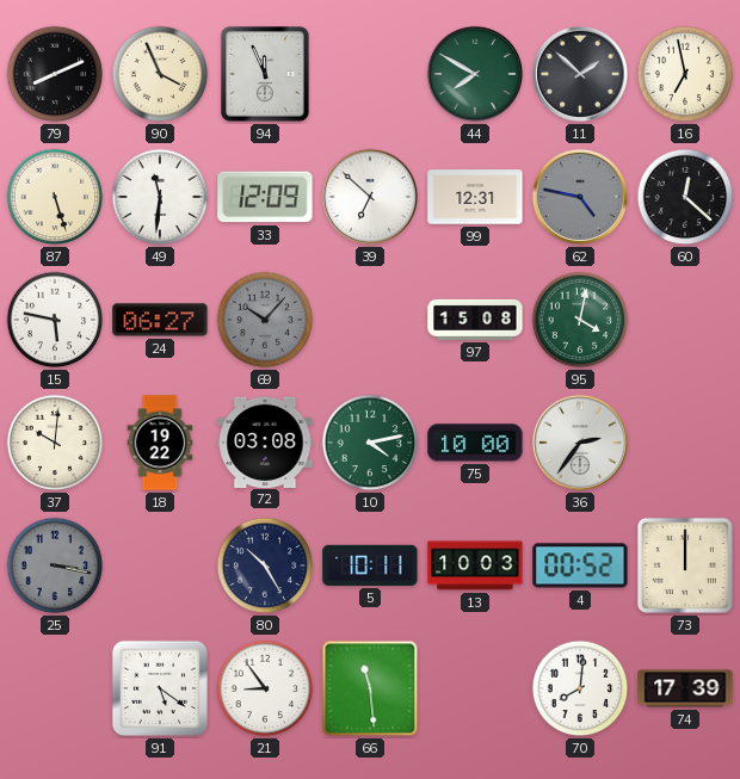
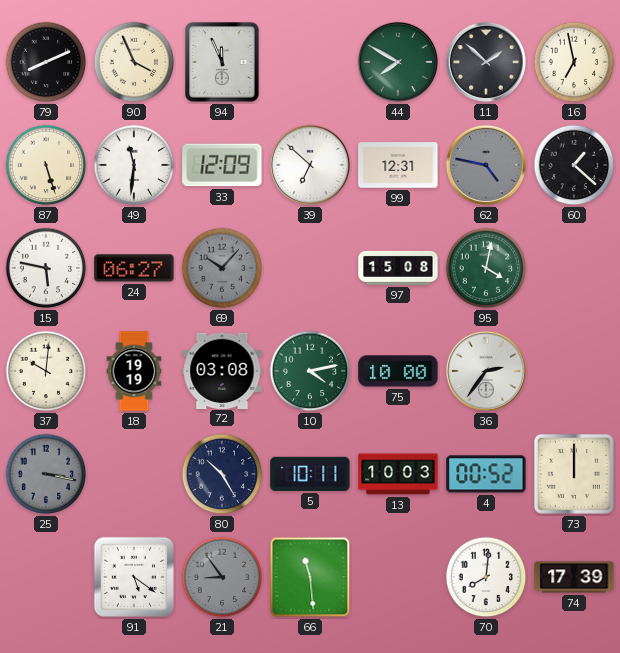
60: 12:22 -> 1:22
18: 19:22 -> 19:19
21 dial: white -> grey
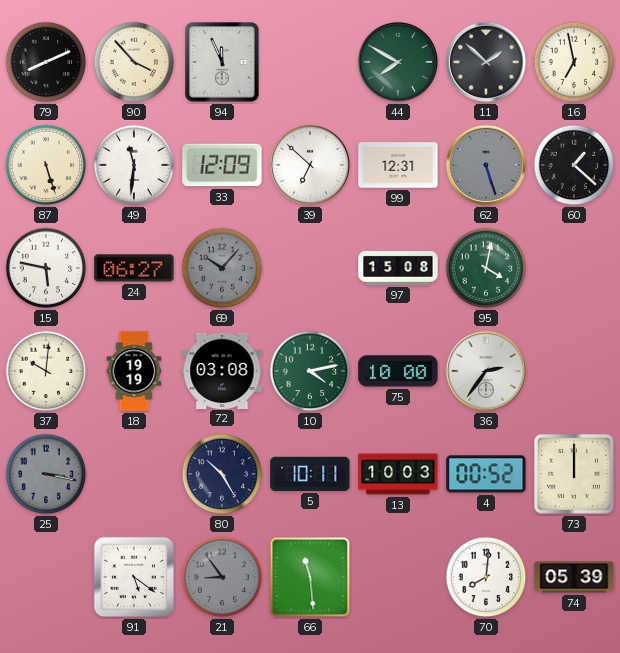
90: 3:56 -> 3:53
62: 4:47 -> 5:27
74: 17:39 -> 05:39
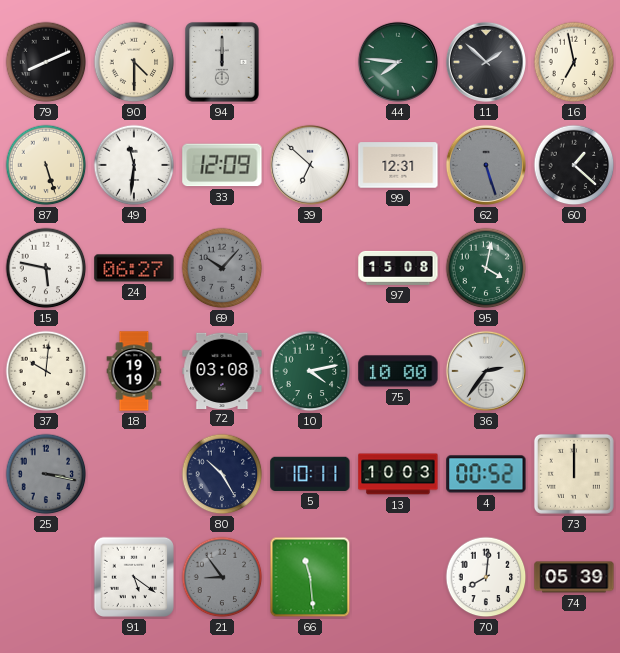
90: 3:53 -> 4:30
94: 11:56 -> 12:00
44: 7:50 -> 7:46
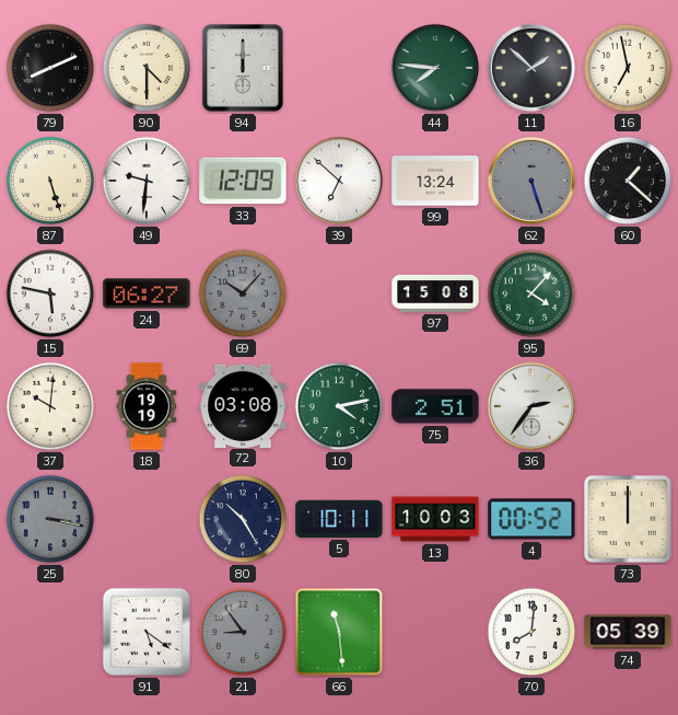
49: 11:31 -> 9:31
99: 12:31 -> 13:24
95: 4:02 -> 4:07
75: 10:00 -> 2:51
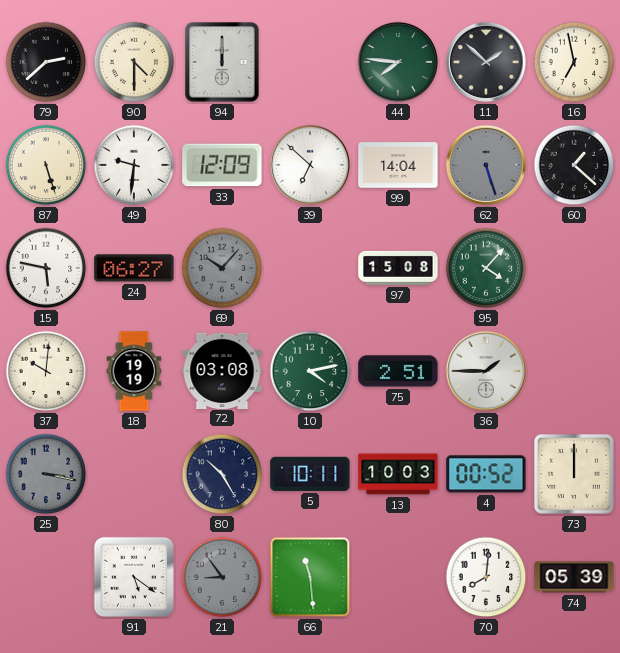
79: 8:11 -> 2:38
99: 13:24 -> 14:04
36: 2:36 -> 1:45
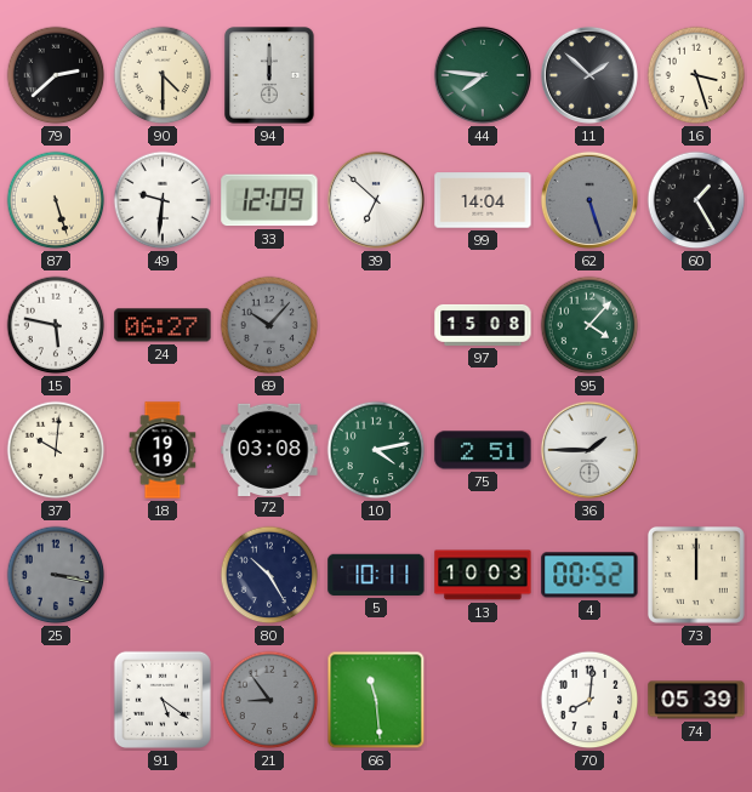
16: 6:58 -> 3:27
60: 1:22 -> 1:25
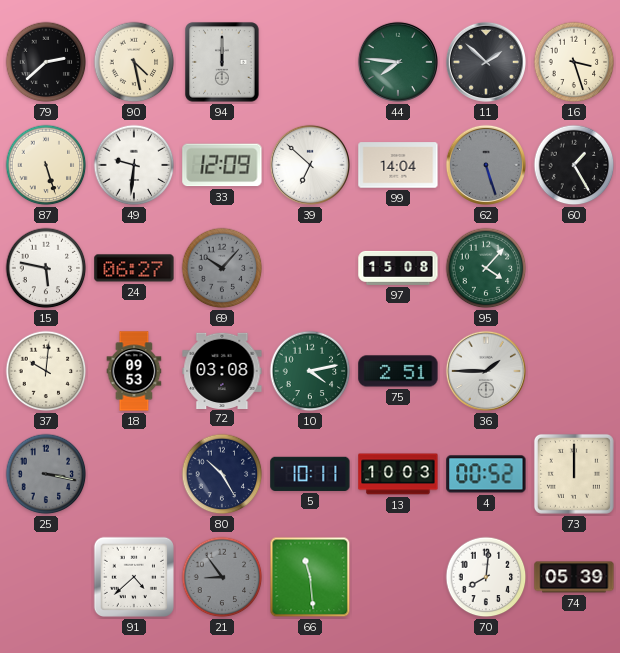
90: 4:30 -> 4:28
18: 19:19 -> 09:53
91: 5:21 -> 4:38
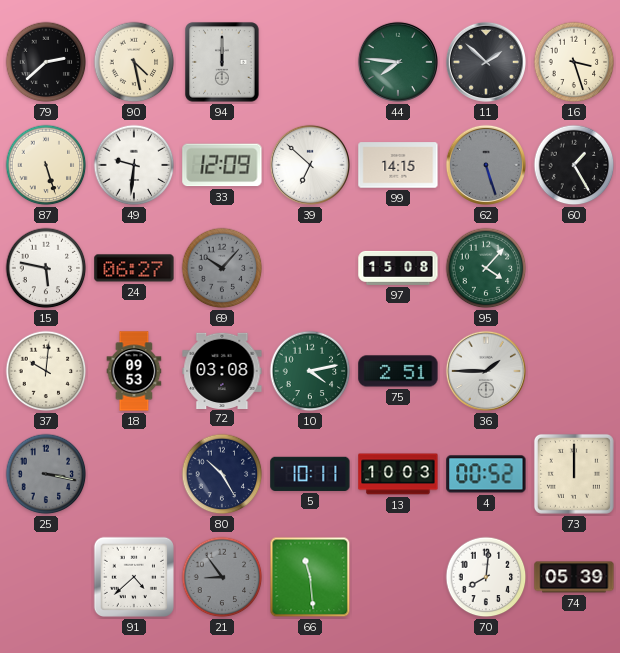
99: 14:04 -> 14:15
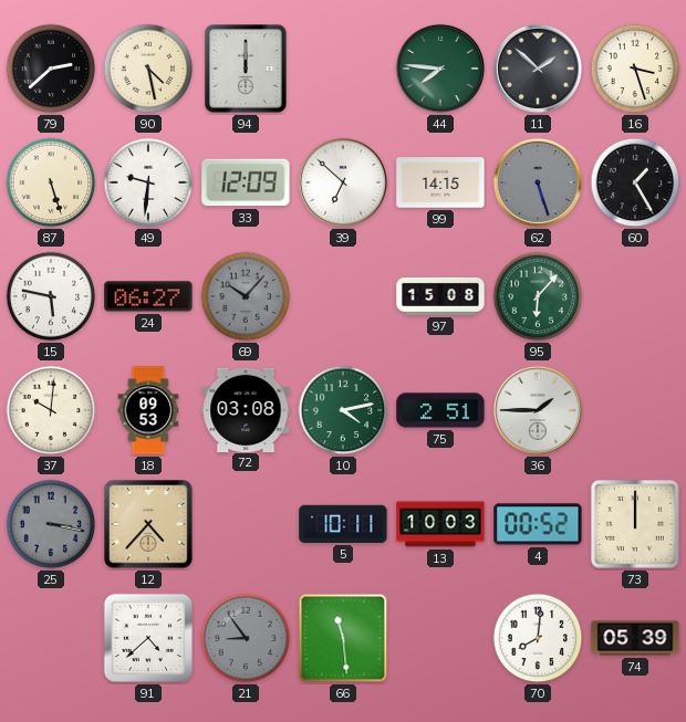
95: 4:07 -> 6:07
12: none -> 4:37
80: 10:25 -> none
